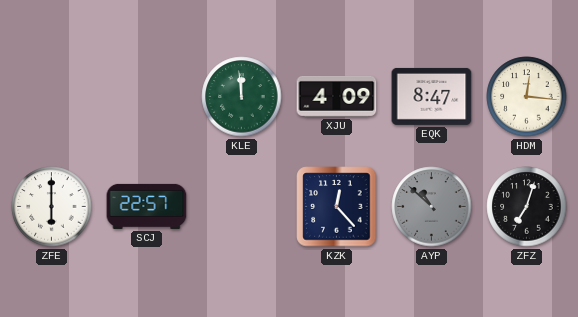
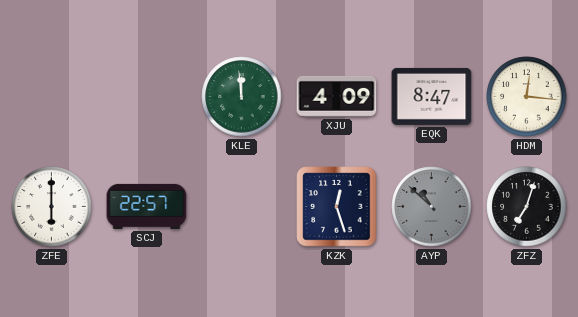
KZK: 12:23 -> 12:27
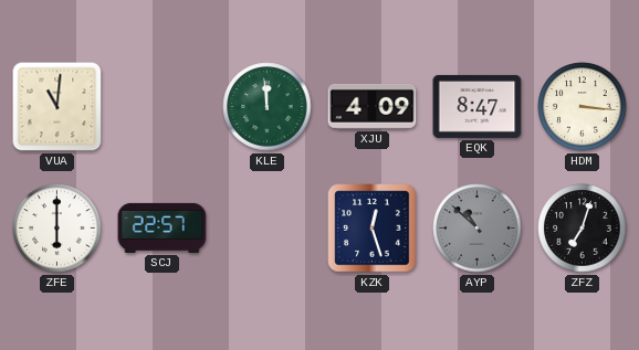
VUA: none -> 11:01
HDM: 12:16 -> 3:16
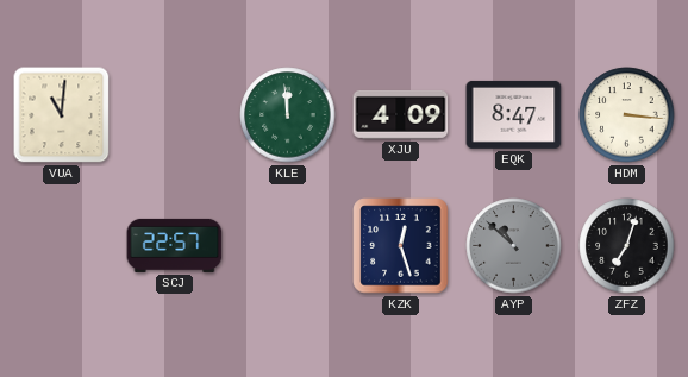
ZFE: 6:00 -> none
